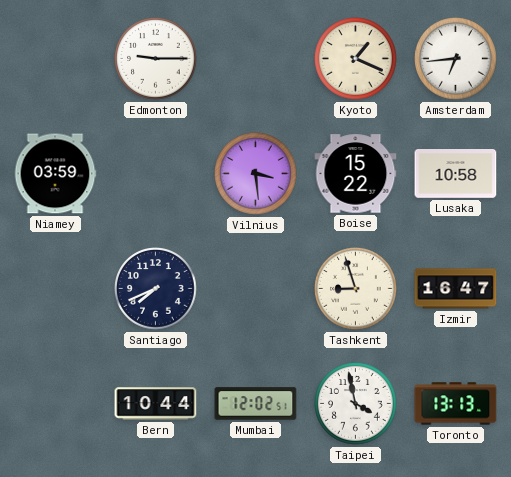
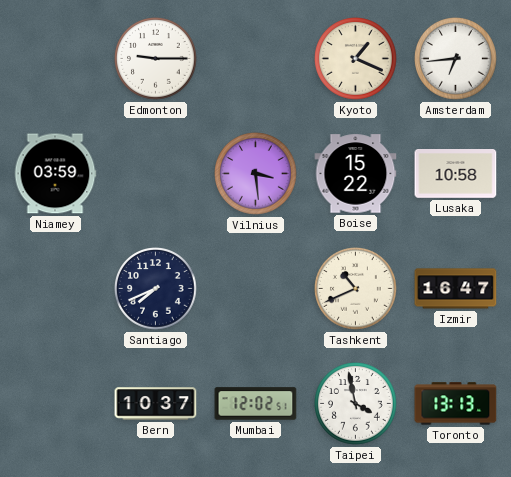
Tashkent: 8:57 -> 10:41
Bern: 10:44 -> 10:37
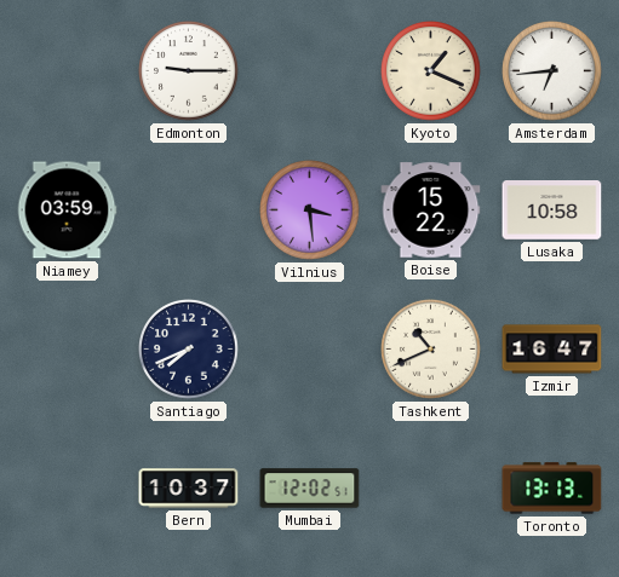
Taipei: 3:58 -> none
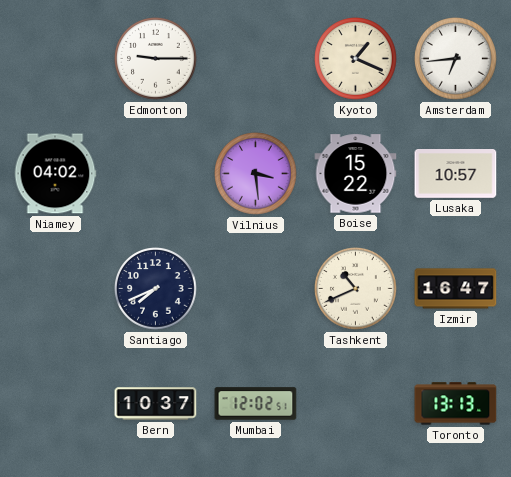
Niamey: 03:59 -> 04:02
Lusaka: 10:58 -> 10:57
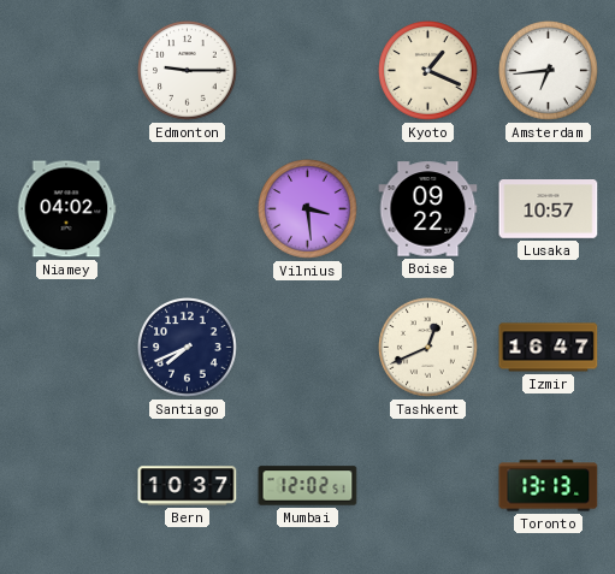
Boise: 15:22 -> 09:22
Tashkent: 10:41 -> 12:41
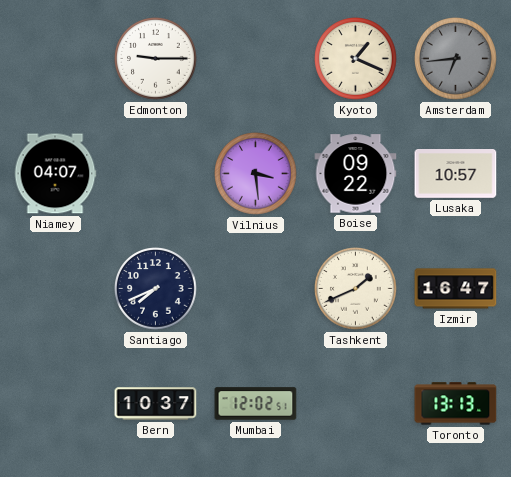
Amsterdam dial: white -> grey
Niamey: 04:02 -> 04:07
Tashkent: 12:41 -> 1:41
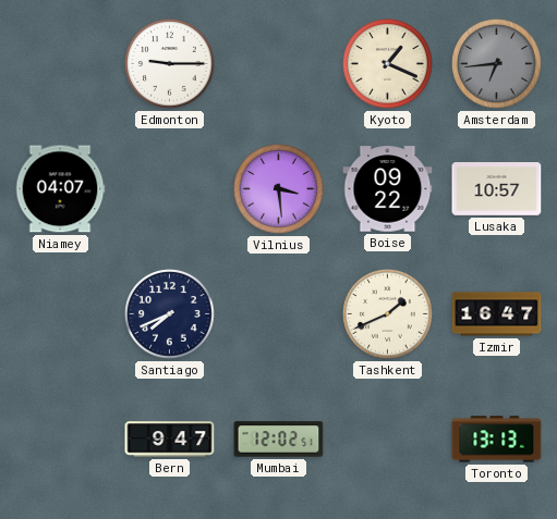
Bern: 10:37 -> 9:47
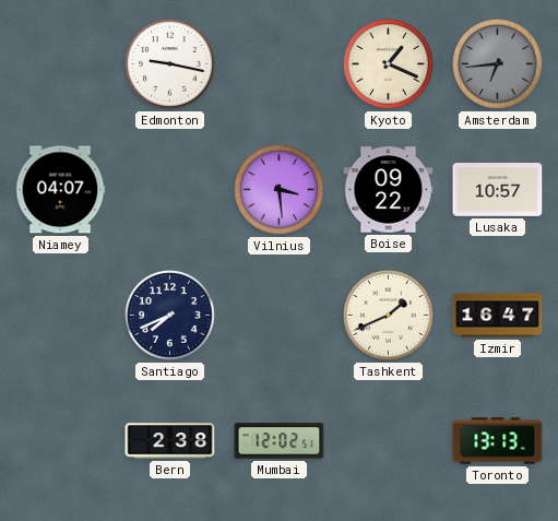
Edmonton: 9:15 -> 9:17
Bern: 9:47 -> 2:38
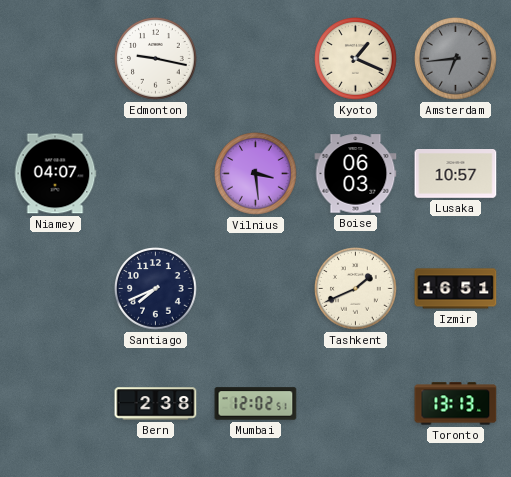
Boise: 09:22 -> 06:03
Izmir: 16:47 -> 16:51
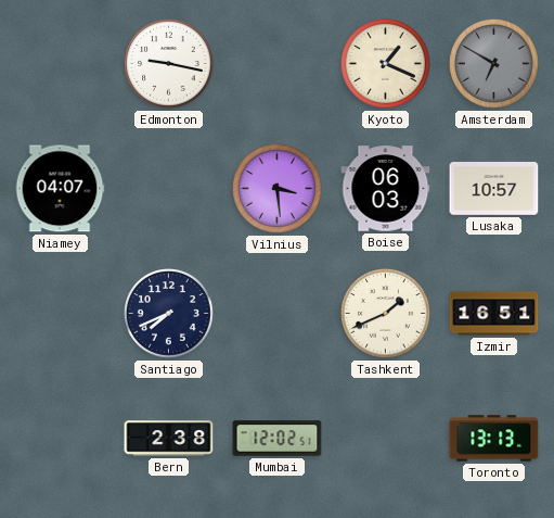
Amsterdam: 6:44 -> 6:50
